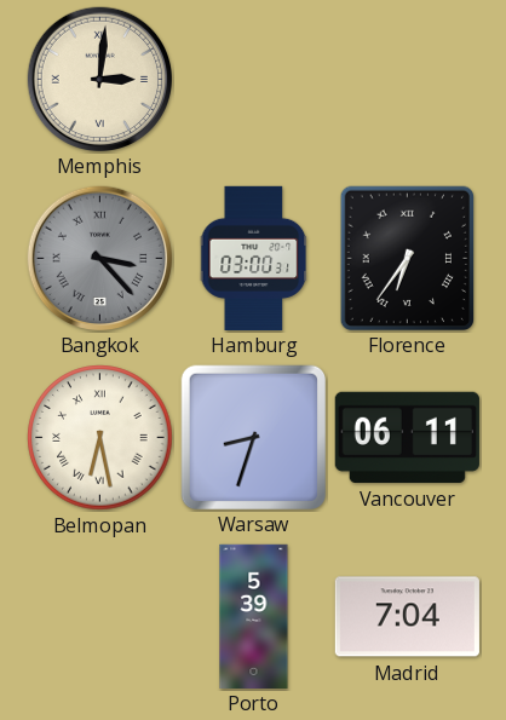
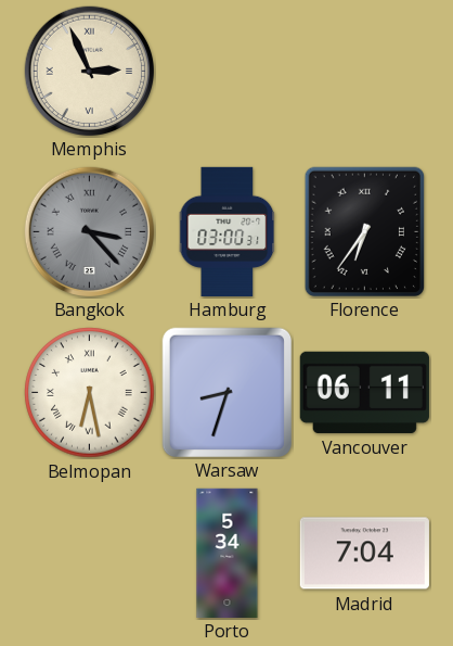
Memphis: 3:01 -> 2:56
Porto: 5:39 -> 5:34
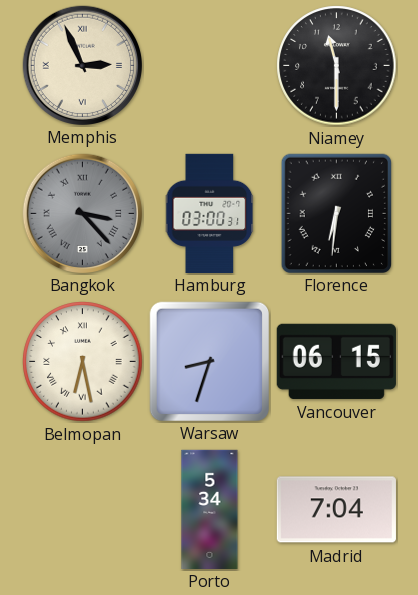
Niamey: none -> 11:30
Florence: 6:36 -> 6:31
Vancouver: 06:11 -> 06:15
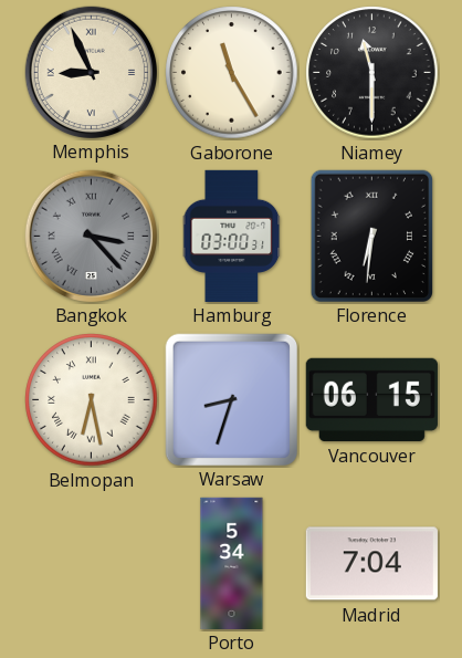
Memphis: 2:56 -> 8:56
Gaborone: none -> 11:25
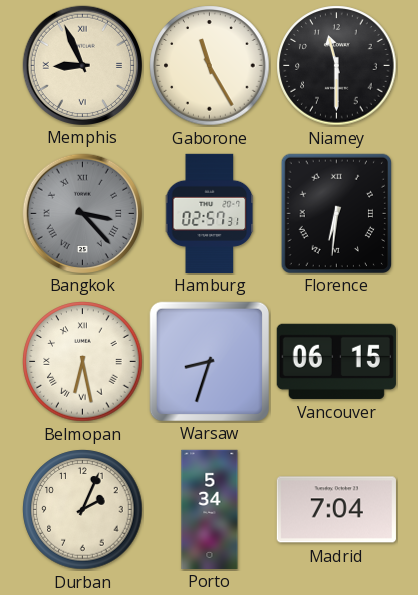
Hamburg: 03:00 -> 02:57
Durban: none -> 2:04
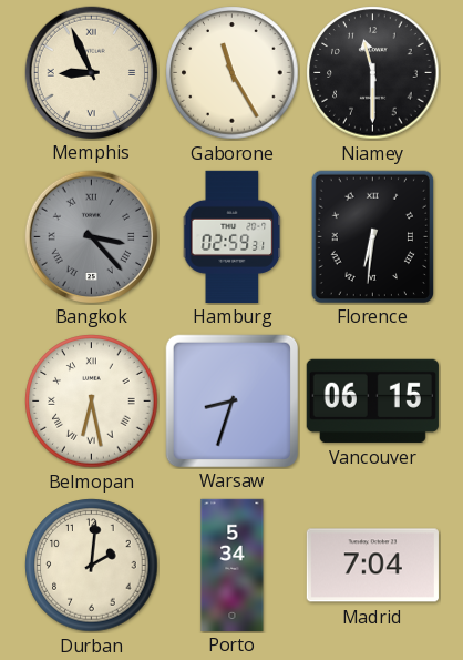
Hamburg: 02:57 -> 02:59
Durban: 2:04 -> 2:01
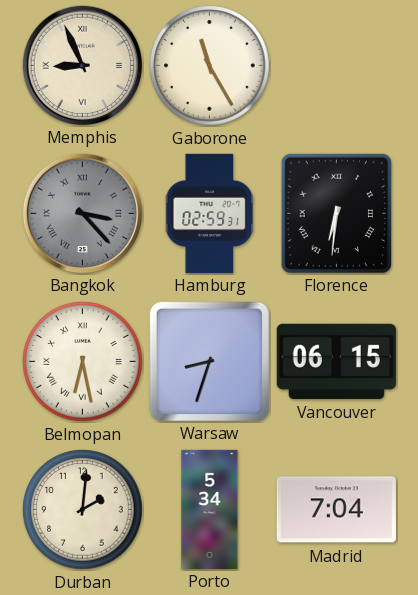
Niamey: 11:30 -> none
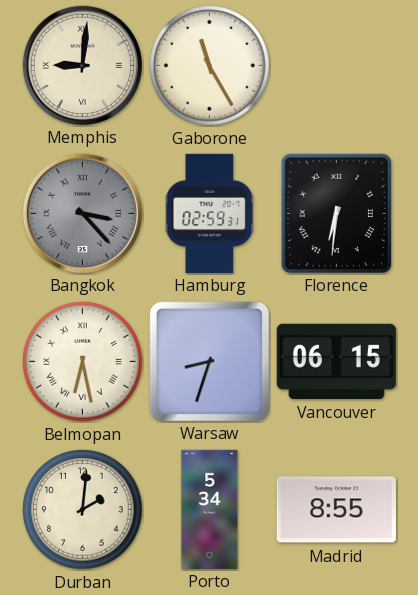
Memphis: 8:56 -> 9:01
Madrid: 7:04 -> 8:55
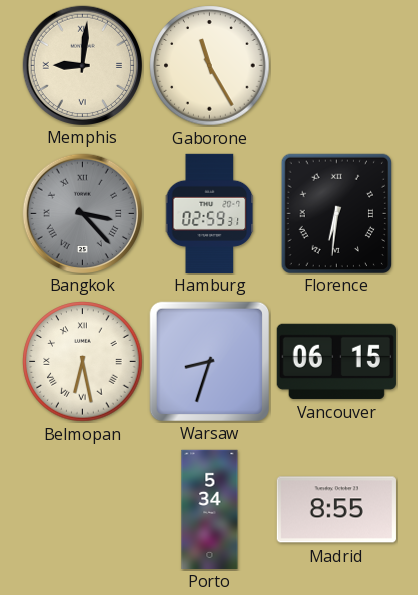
Durban: 2:01 -> none
